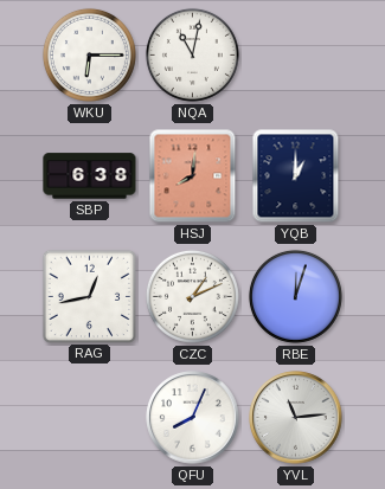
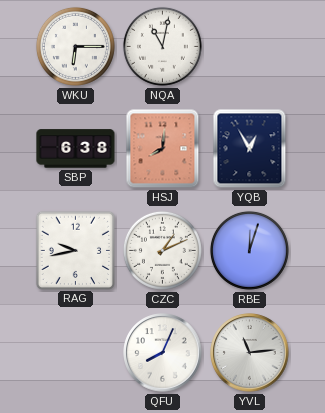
YQB: 1:00 -> 12:55
RAG: 12:43 -> 9:43
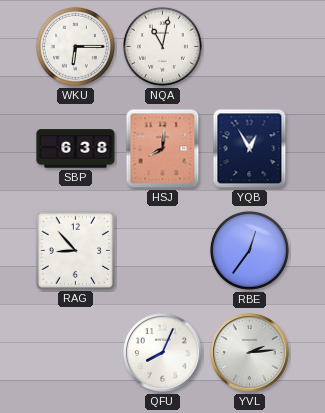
RAG: 9:43 -> 8:53
CZC: 1:11 -> none
RBE: 12:03 -> 12:36
YVL: 11:14 -> 2:14
